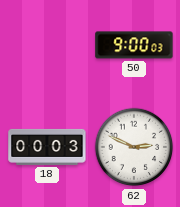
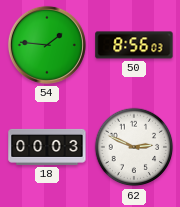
54: none -> 1:46
50: 9:00 -> 8:56
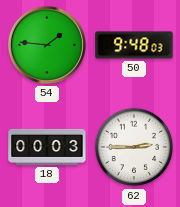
50: 8:56 -> 9:48
62: 2:49 -> 2:45
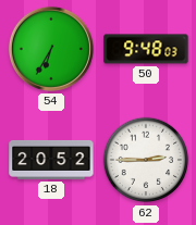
54: 1:46 -> 6:35
18: 00:03 -> 20:52
